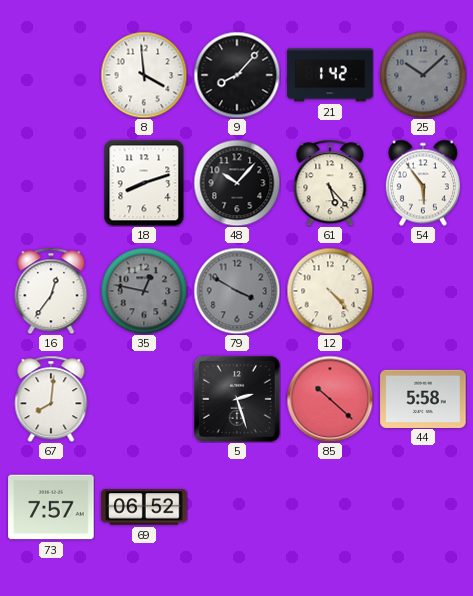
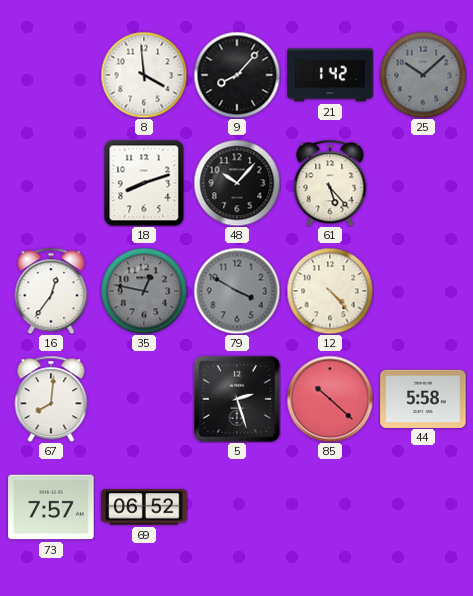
54: 5:54 -> none
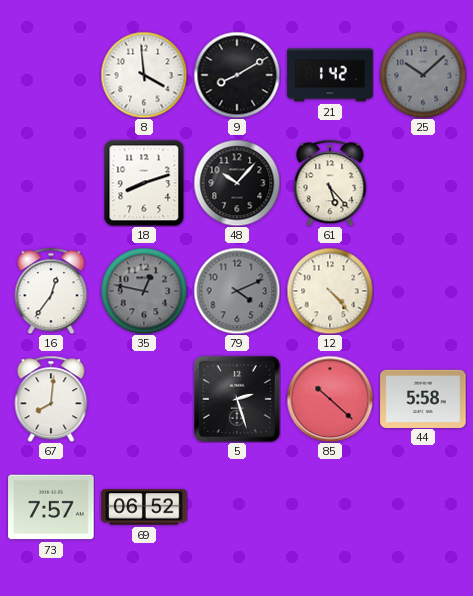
9: 8:07 -> 8:10
79: 3:50 -> 4:11
